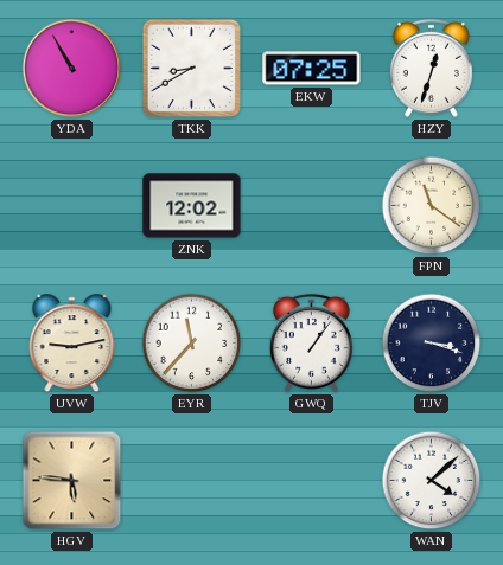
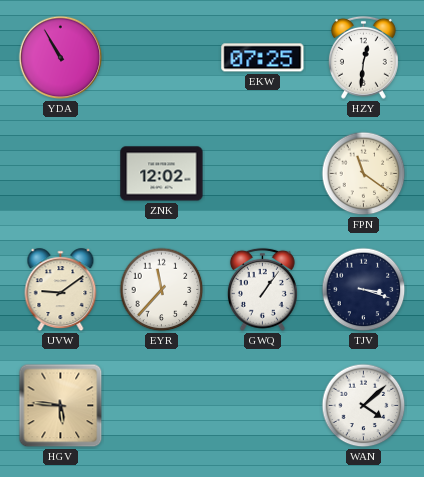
TKK: 8:40 -> none
HZY: 12:33 -> 12:31
UVW: 9:13 -> 9:09
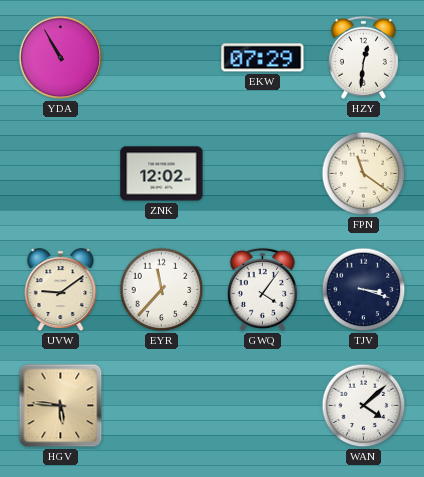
EKW: 07:25 -> 07:29
GWQ: 1:06 -> 4:06
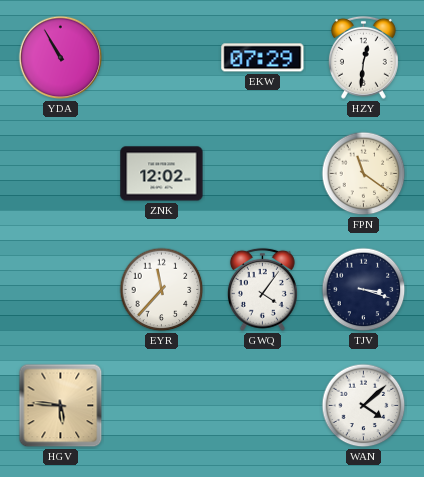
UVW: 9:09 -> none
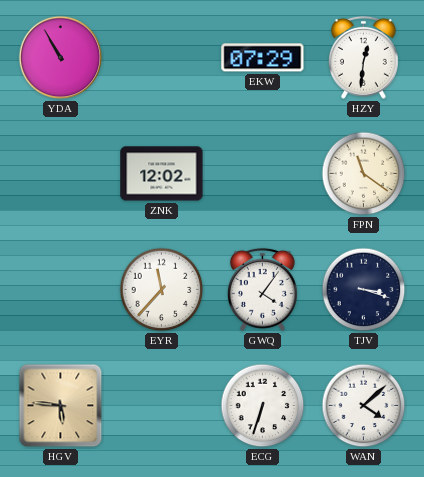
ECG: none -> 6:33
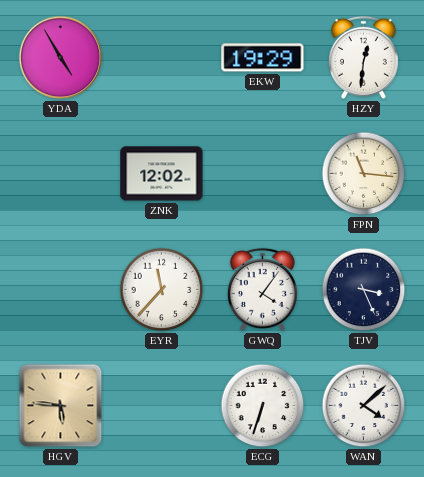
YDA: 10:55 -> 4:55
EKW: 07:29 -> 19:29
FPN: 11:21 -> 11:16
TJV: 3:18 -> 3:26
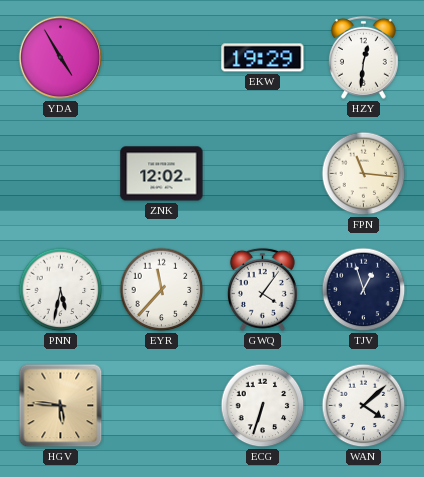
PNN: none -> 5:32
TJV: 3:26 -> 12:57
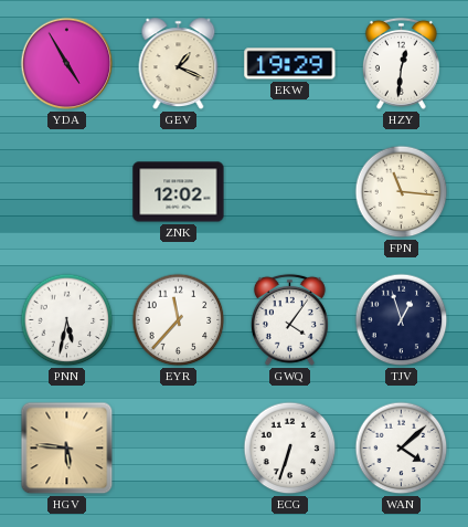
GEV: none -> 1:19
